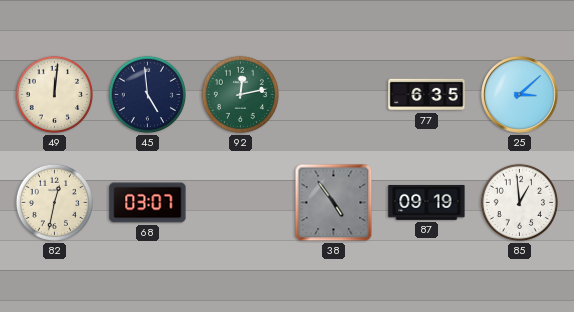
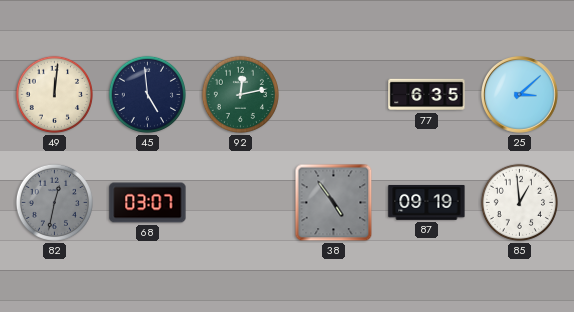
82 dial: cream -> grey
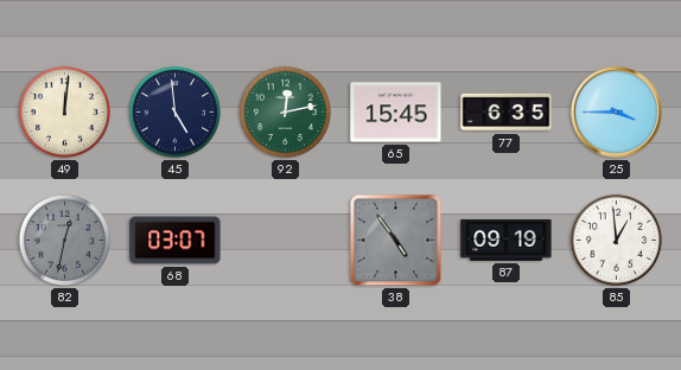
65: none -> 15:45
25: 3:08 -> 3:45
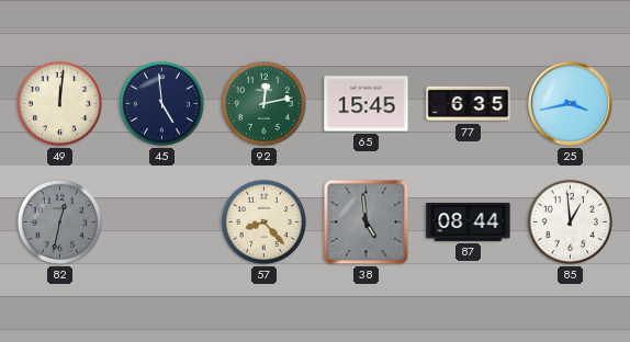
25: 3:45 -> 3:43
68: 03:07 -> none
57: none -> 8:23
38: 4:54 -> 4:59
87: 09:19 -> 08:44
